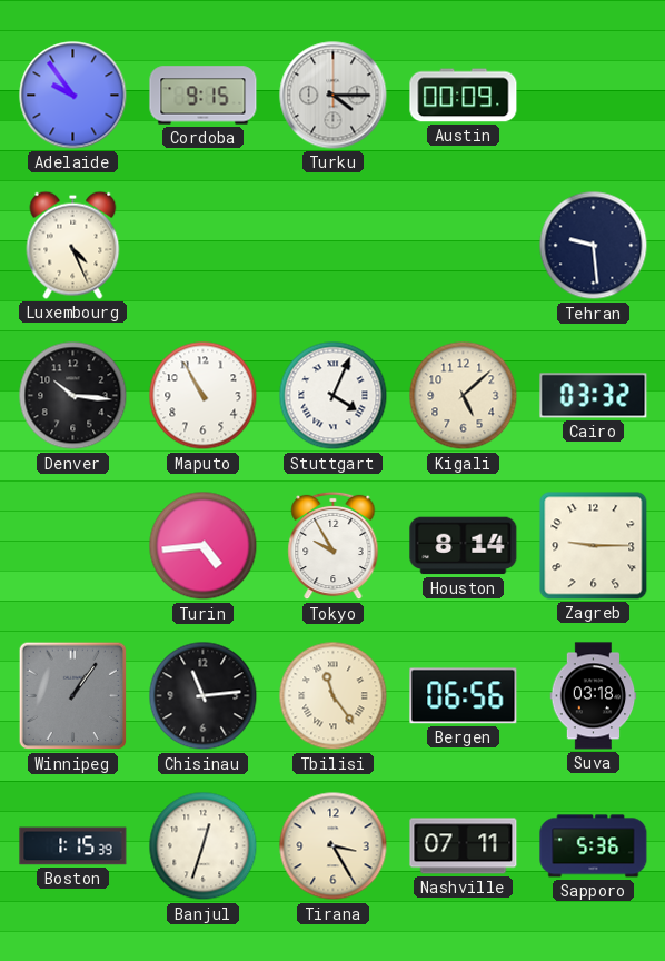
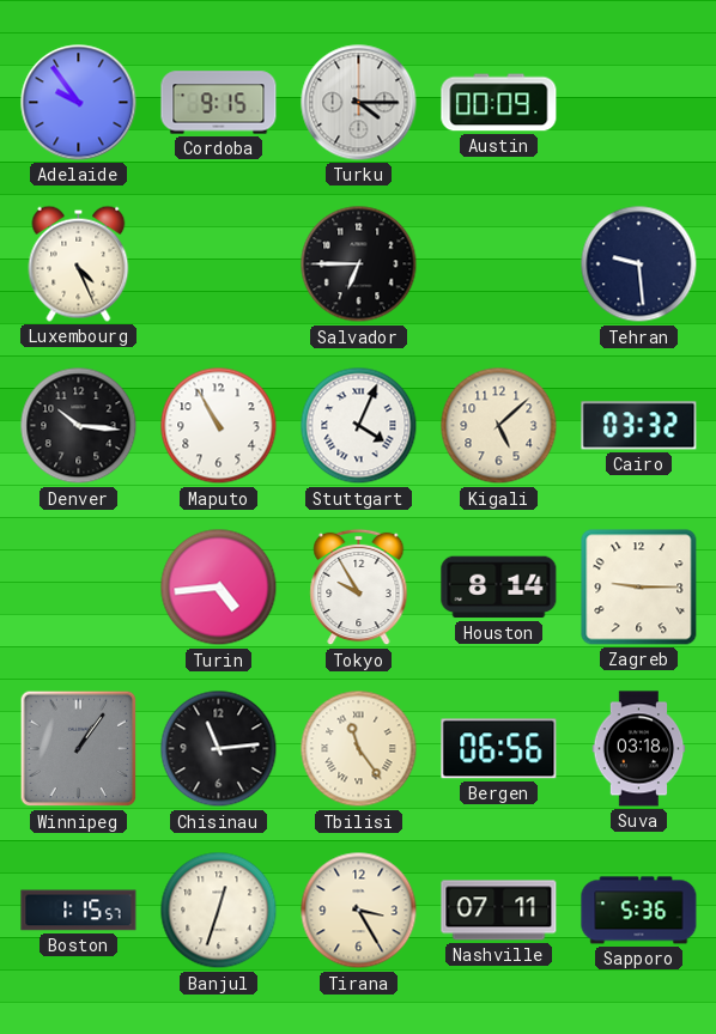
Salvador: none -> 6:45
Boston: 1:15:39 -> 1:15:57
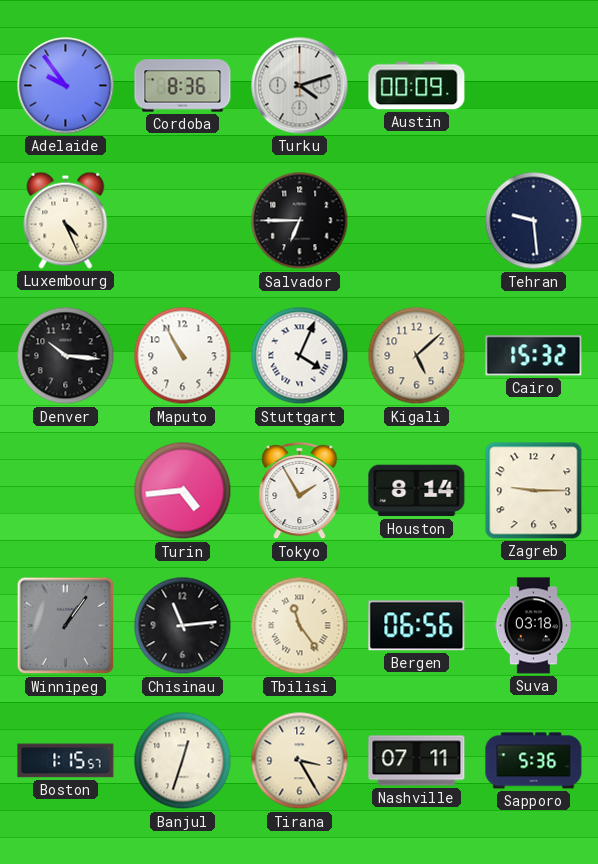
Cordoba: 9:15 -> 8:36
Turku: 4:15 -> 4:12
Cairo: 03:32 -> 15:32
Tokyo: 9:55 -> 1:55
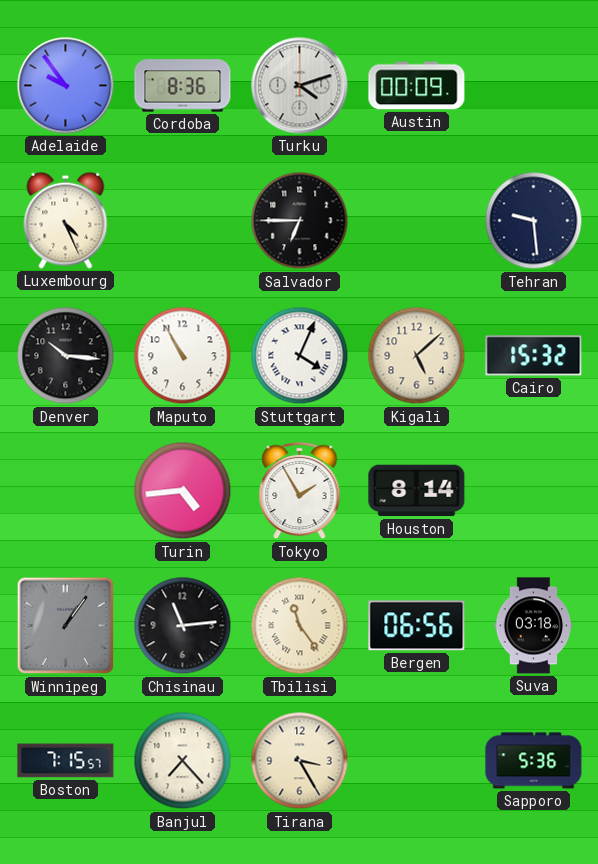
Zagreb: 9:15 -> none
Boston: 1:15 -> 7:15
Banjul: 12:33 -> 7:23
Nashville: 07:11 -> none
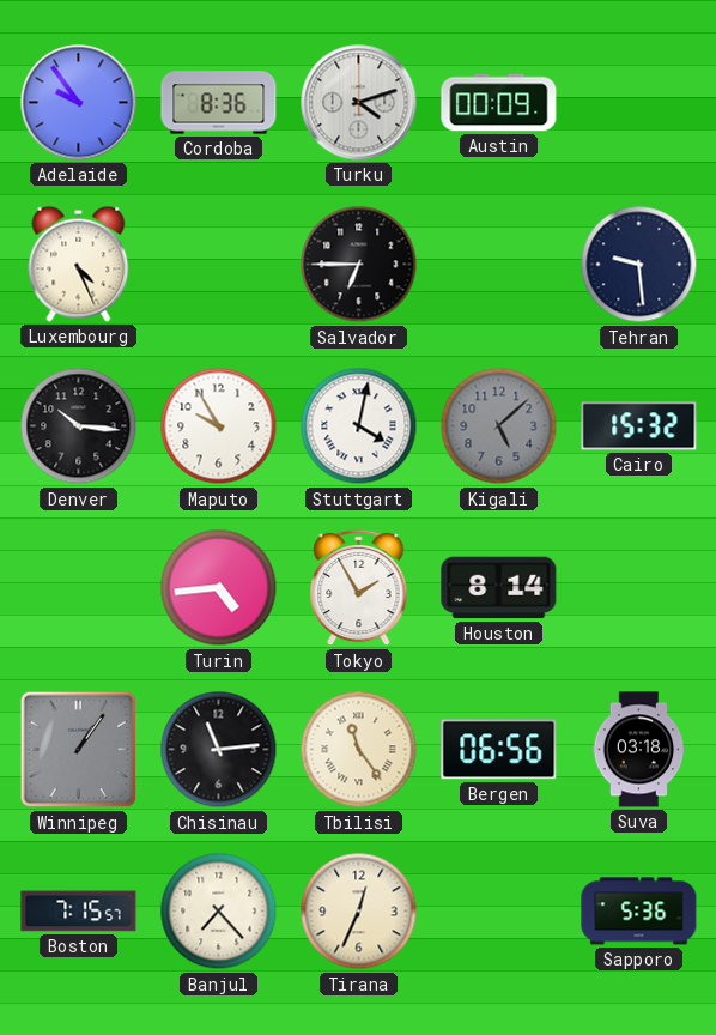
Maputo: 10:55 -> 9:55
Stuttgart: 4:04 -> 4:02
Kigali dial: cream -> grey
Tirana: 3:25 -> 12:34
